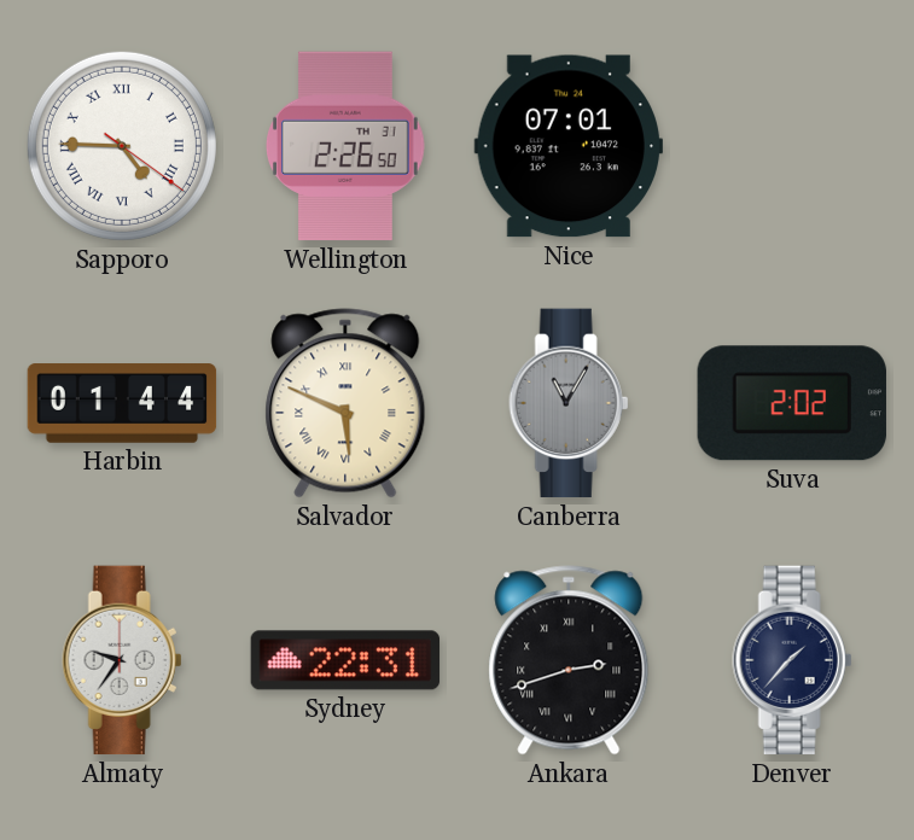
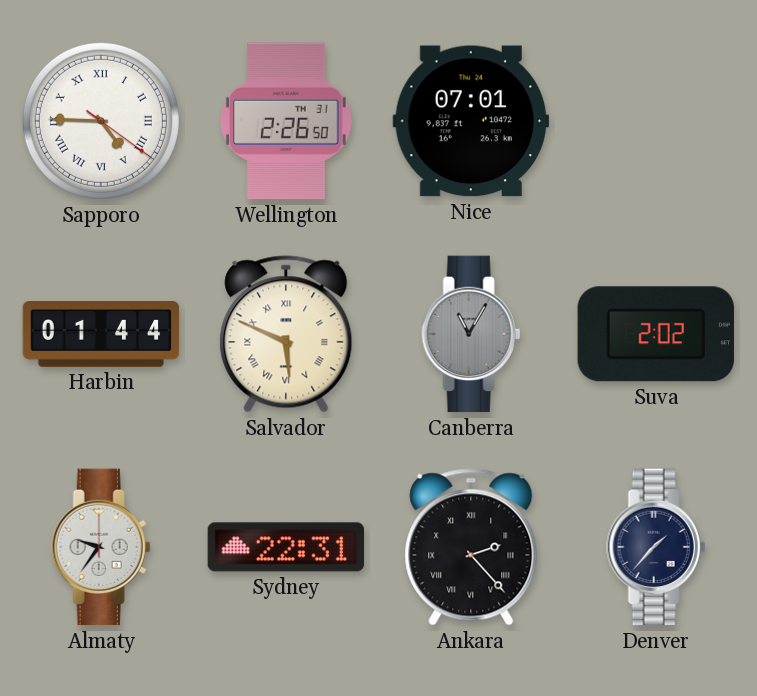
Ankara: 2:42 -> 2:23
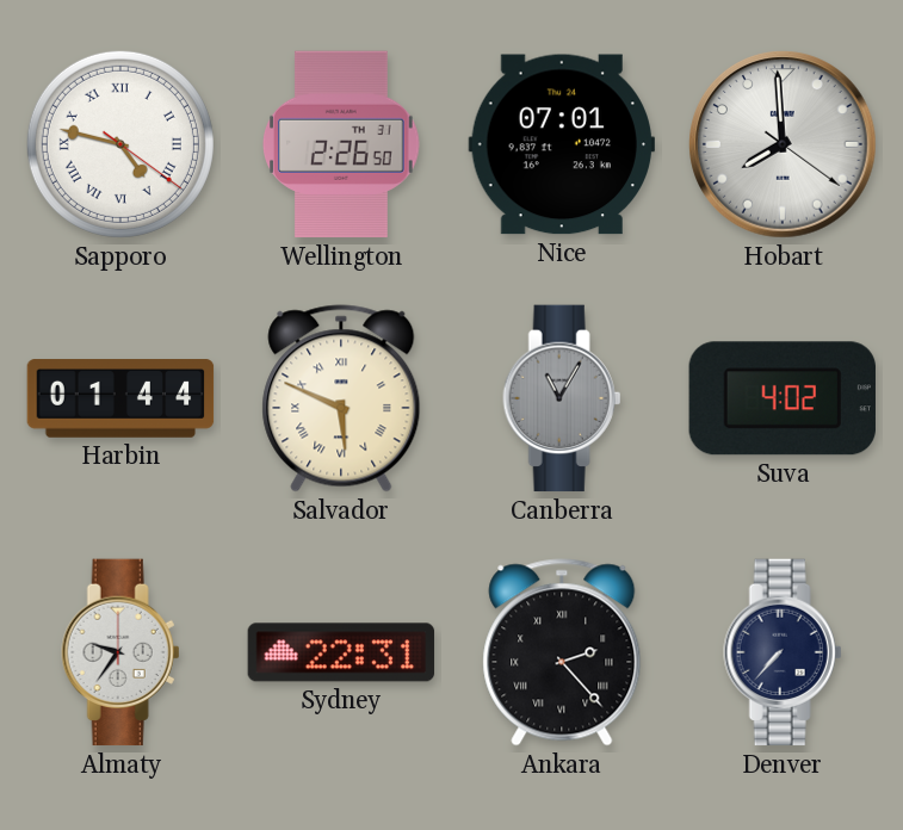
Sapporo: 4:45 -> 4:47
Hobart: none -> 7:59
Suva: 2:02 -> 4:02
Denver: 1:37 -> 7:37
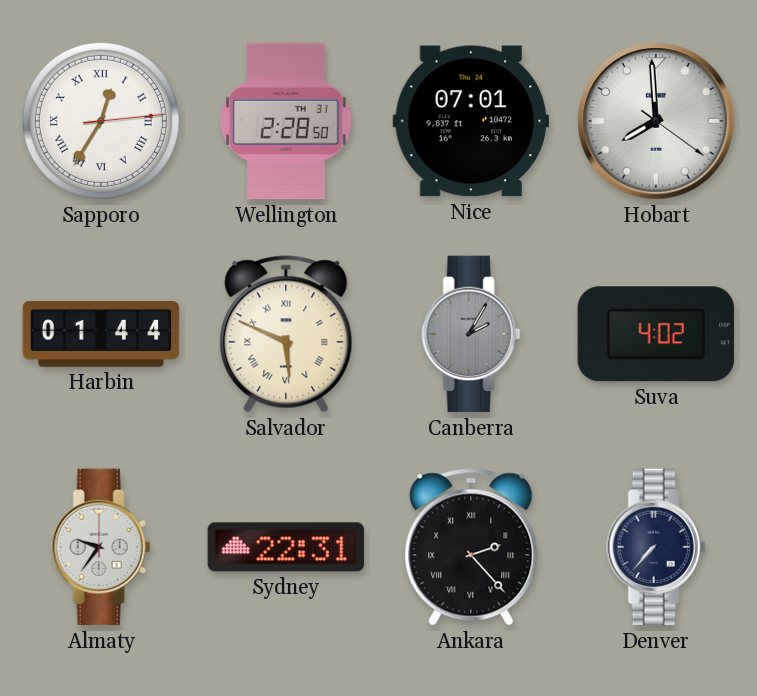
Sapporo: 4:47 -> 12:35
Wellington: 2:26 -> 2:28
Canberra: 11:05 -> 2:05
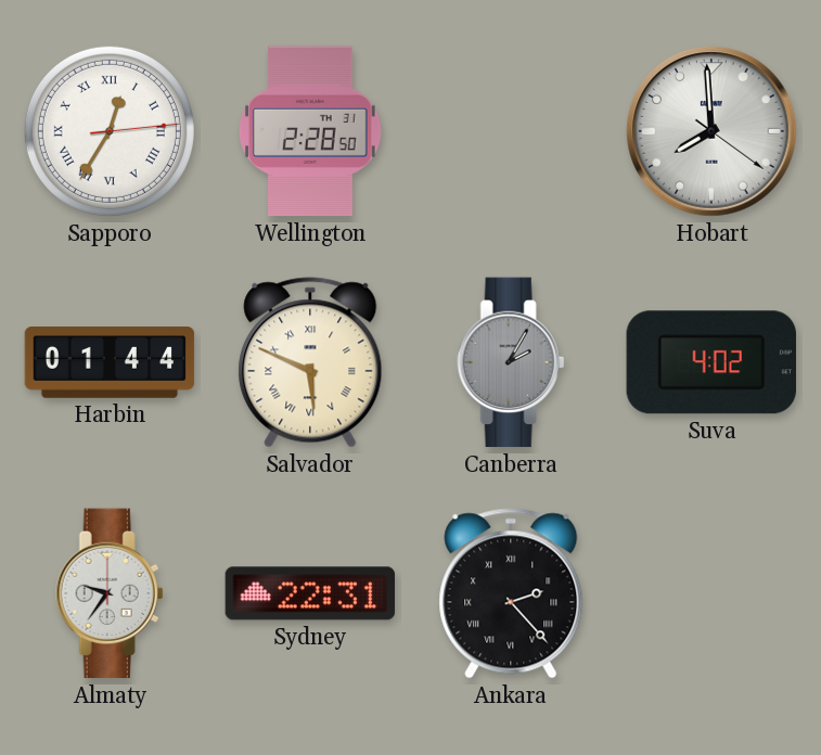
Nice: 07:01 -> none
Denver: 7:37 -> none
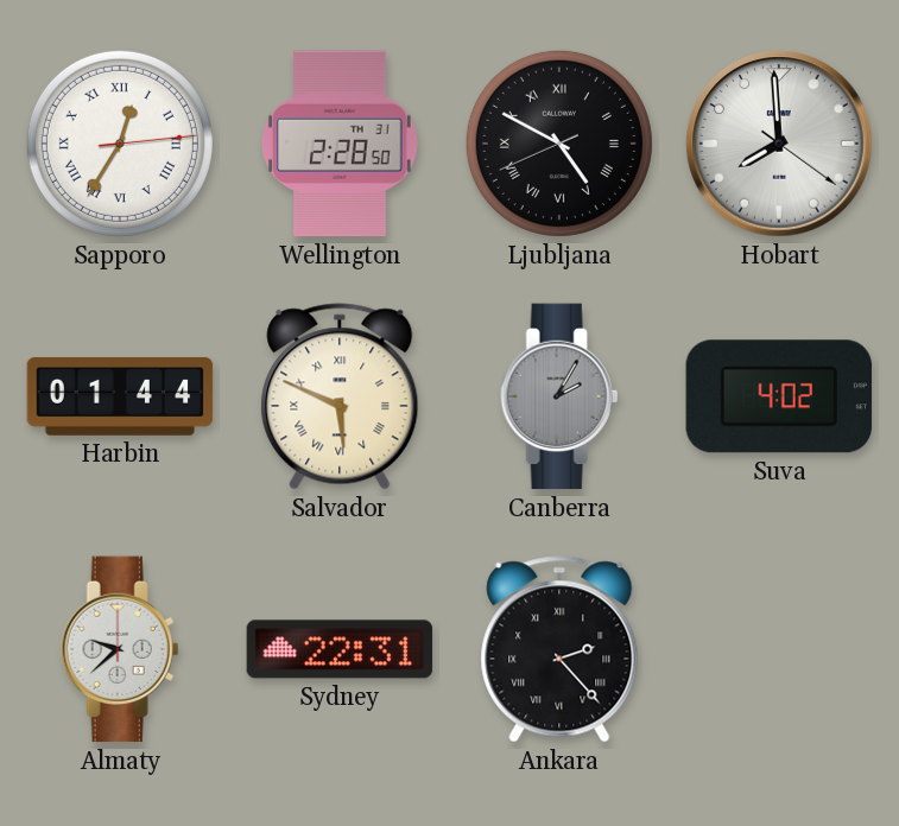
Ljubljana: none -> 4:49
Almaty: 9:36 -> 9:38
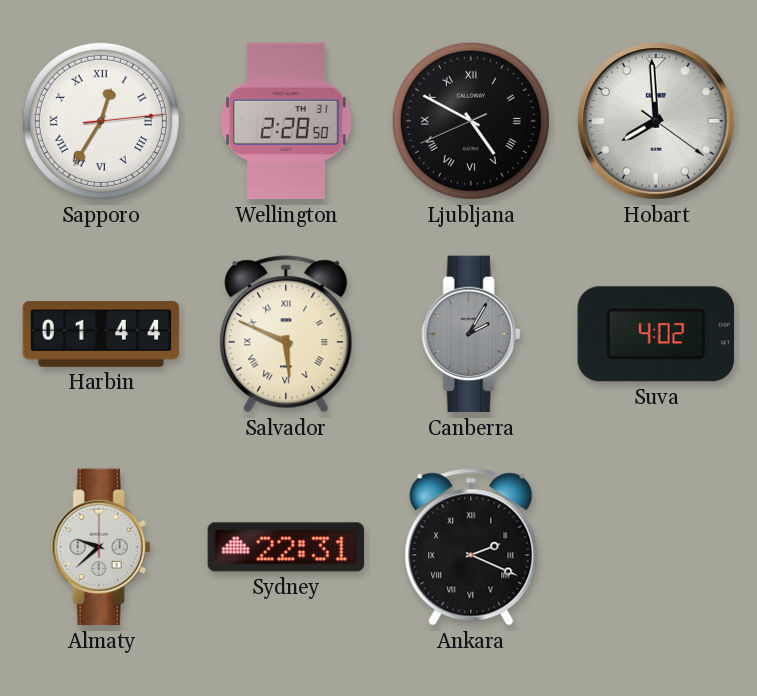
Ankara: 2:23 -> 2:19
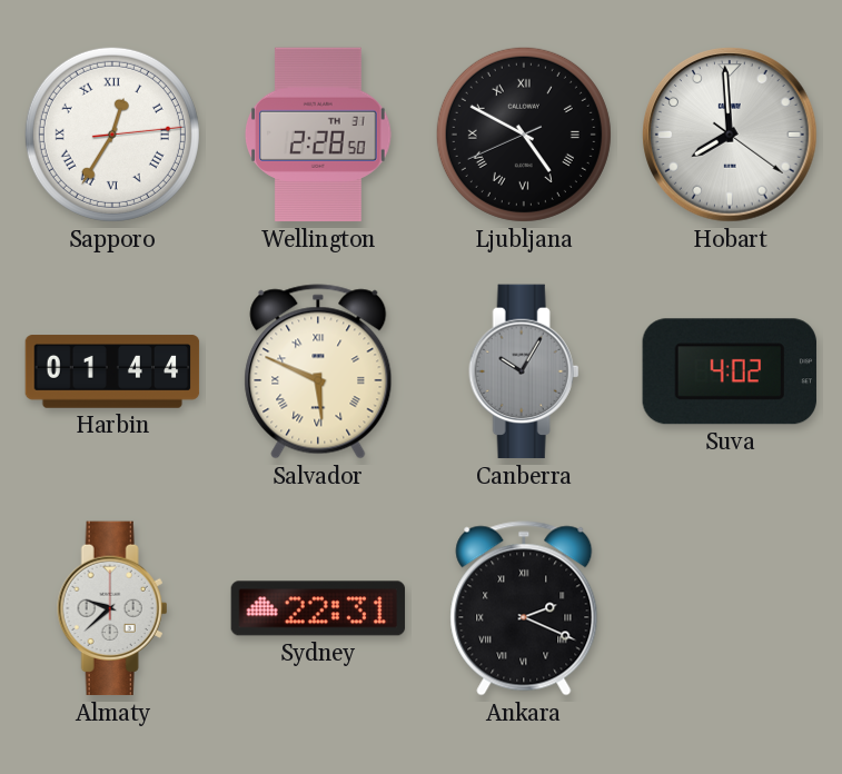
Canberra: 2:05 -> 10:05
